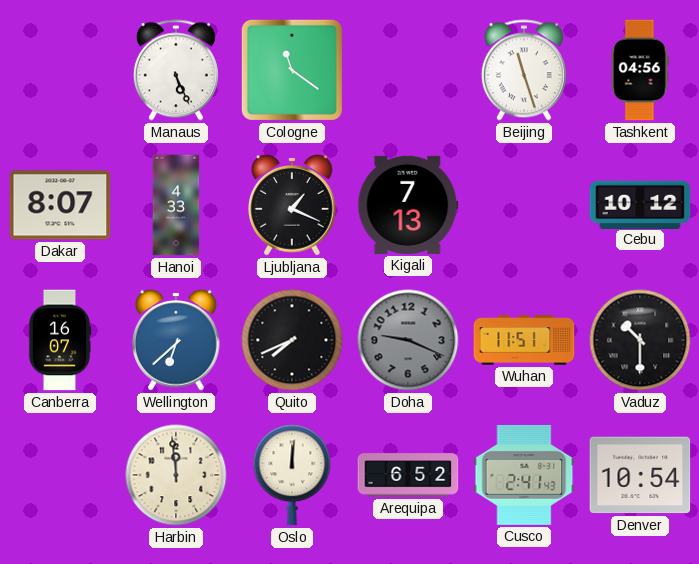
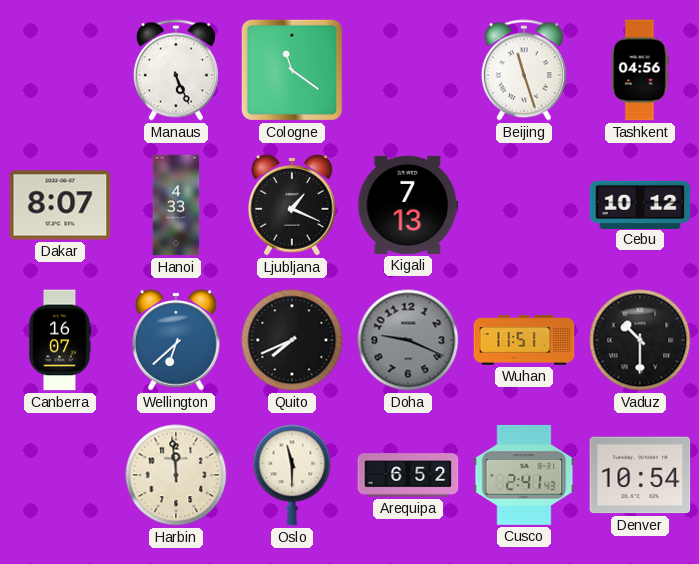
Oslo: 12:01 -> 11:30
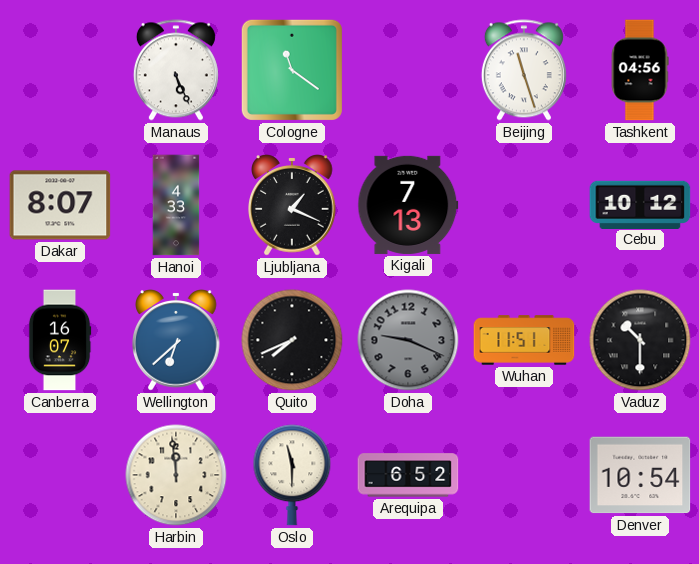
Cusco: 2:41 -> none
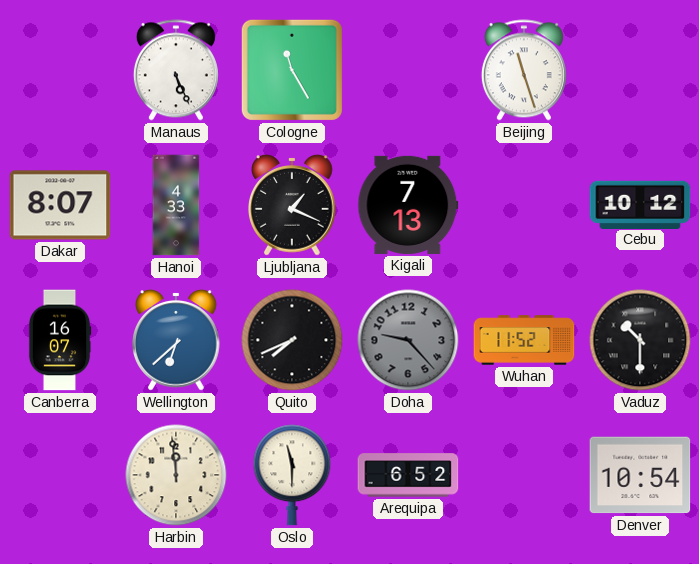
Cologne: 11:21 -> 11:25
Tashkent: 04:56 -> none
Doha: 9:19 -> 9:23
Wuhan: 11:51 -> 11:52
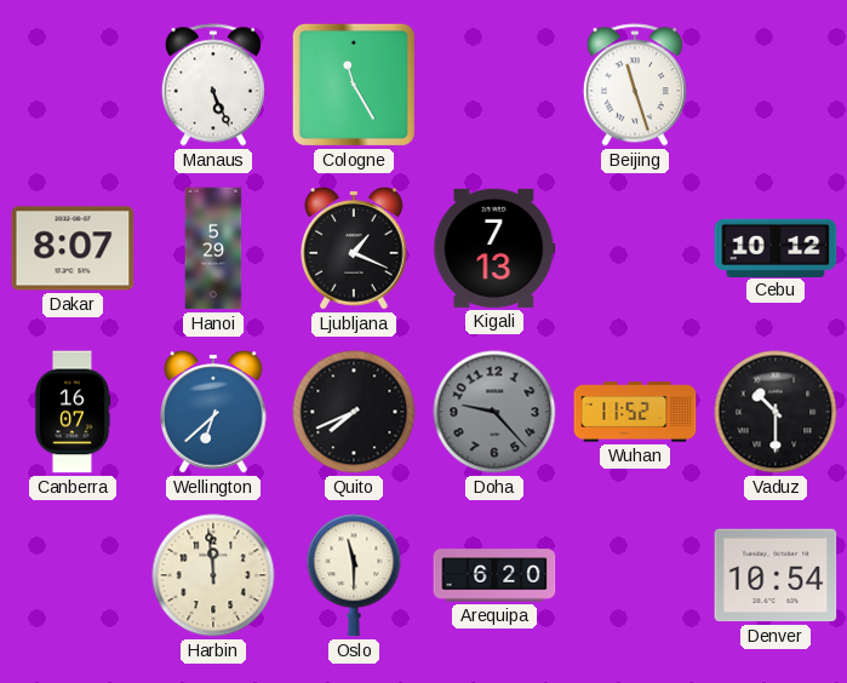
Hanoi: 4:33 -> 5:29
Arequipa: 6:52 -> 6:20
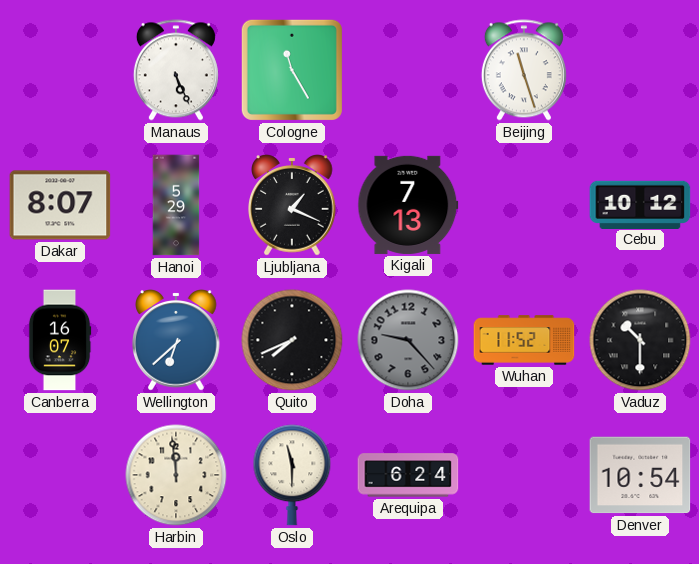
Arequipa: 6:20 -> 6:24
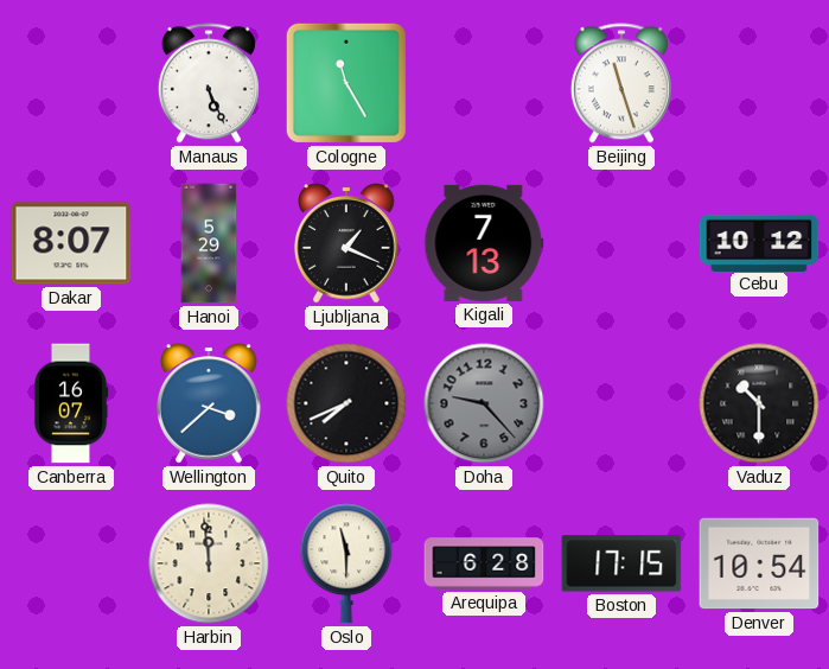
Wellington: 6:38 -> 3:38
Wuhan: 11:52 -> none
Arequipa: 6:24 -> 6:28
Boston: none -> 17:15
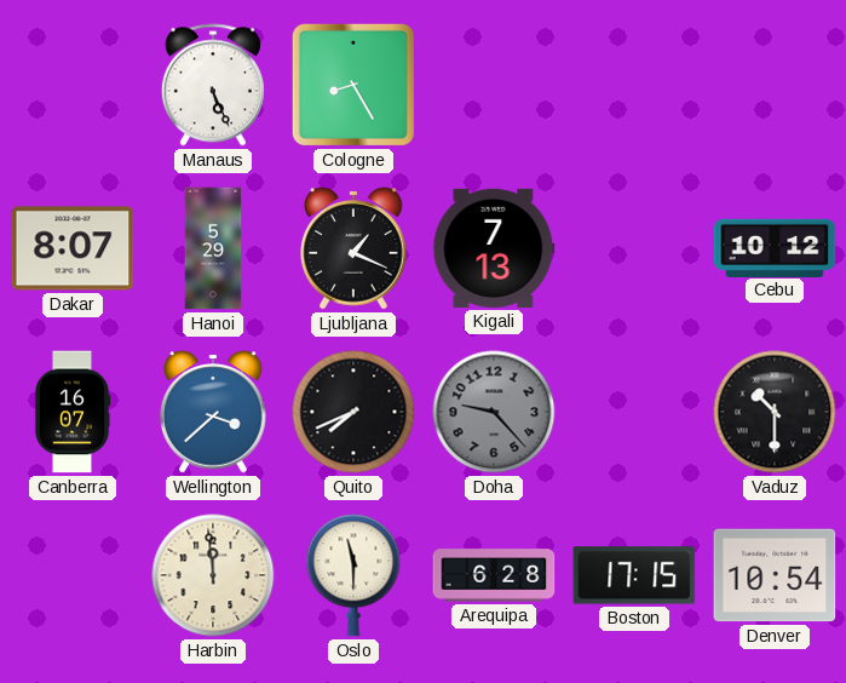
Cologne: 11:25 -> 8:25
Beijing: 11:27 -> none
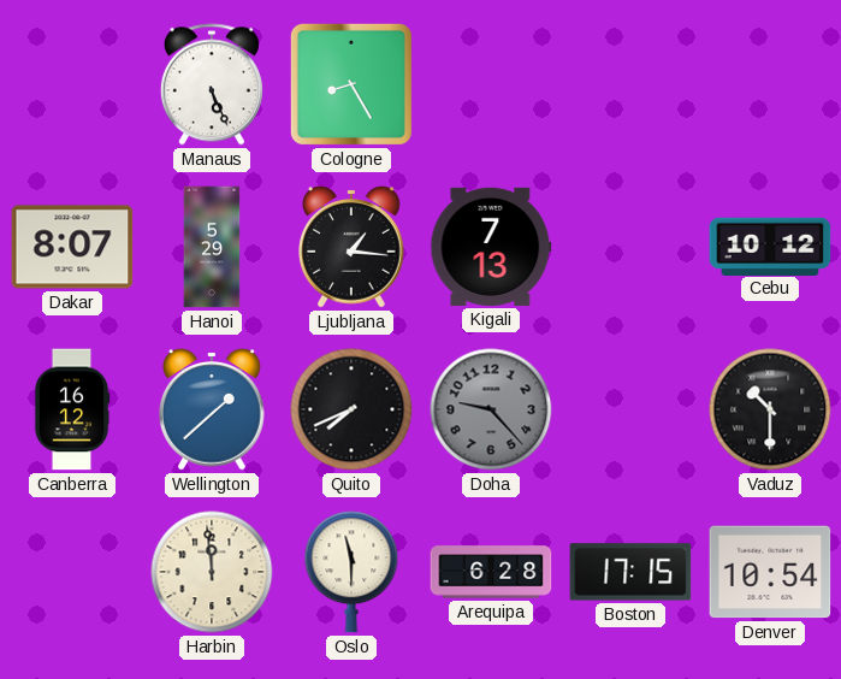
Ljubljana: 1:19 -> 1:16
Canberra: 16:07 -> 16:12
Wellington: 3:38 -> 1:38
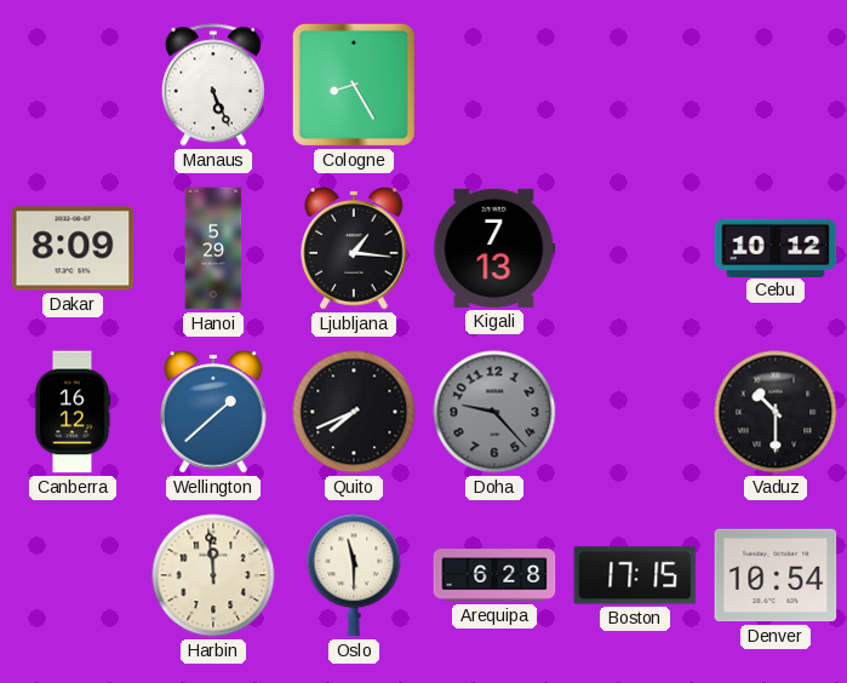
Dakar: 8:07 -> 8:09
